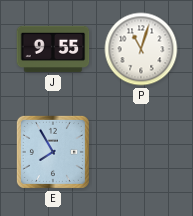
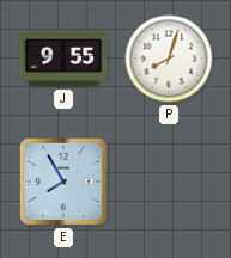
P: 11:03 -> 8:03
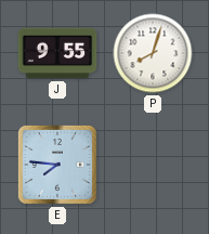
E: 7:55 -> 7:46
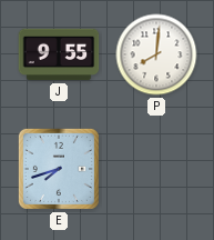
P: 8:03 -> 8:01
E: 7:46 -> 7:42
